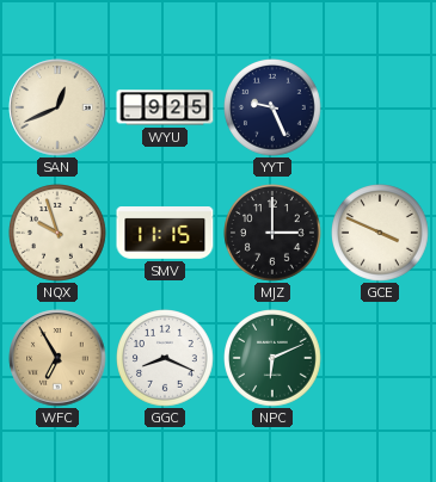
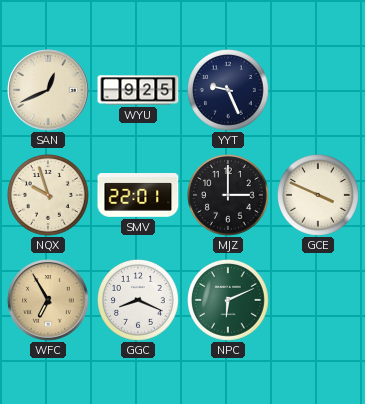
SMV: 11:15 -> 22:01
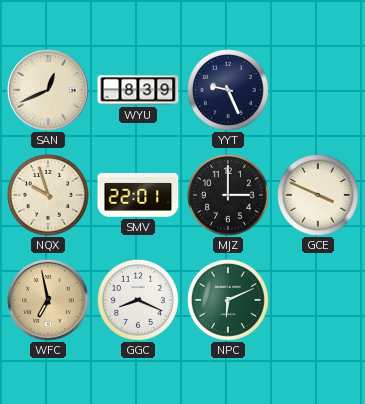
WYU: 9:25 -> 8:39
WFC: 6:55 -> 6:58
